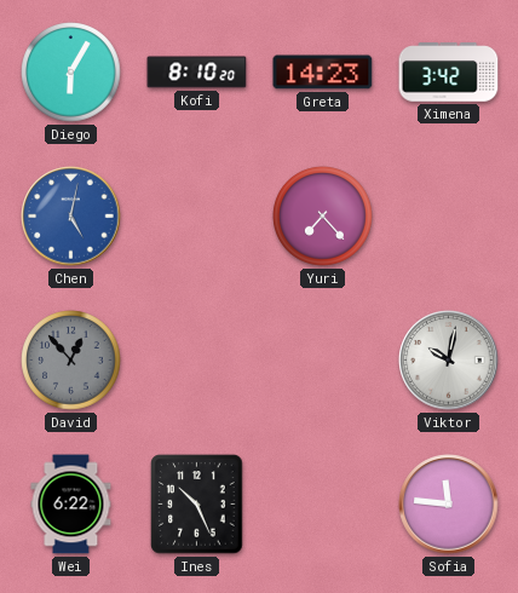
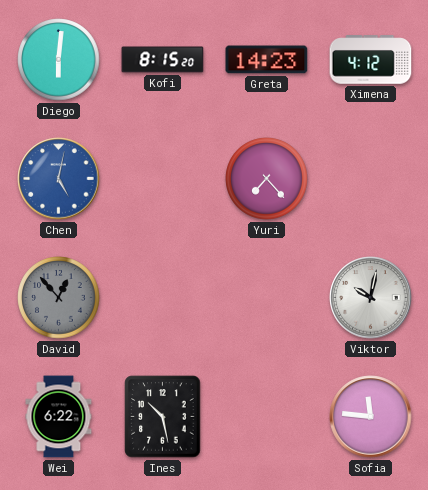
Diego: 6:05 -> 6:01
Kofi: 8:10 -> 8:15
Ximena: 3:42 -> 4:12
Ines: 10:26 -> 10:28
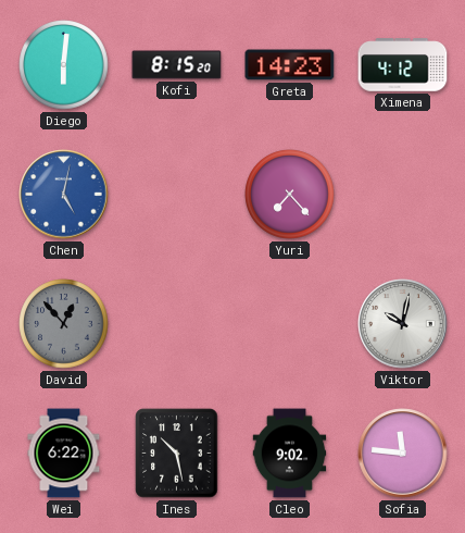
Cleo: none -> 9:02
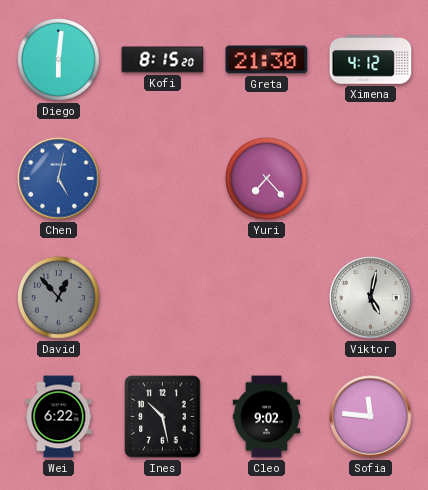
Greta: 14:23 -> 21:30
Viktor: 10:02 -> 5:02
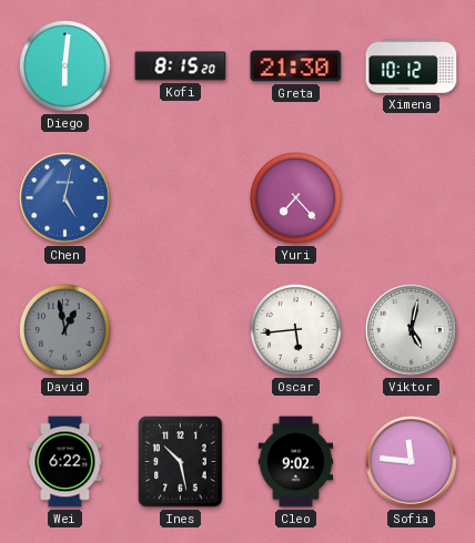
Ximena: 4:12 -> 10:12
David: 12:53 -> 12:58
Oscar: none -> 5:44
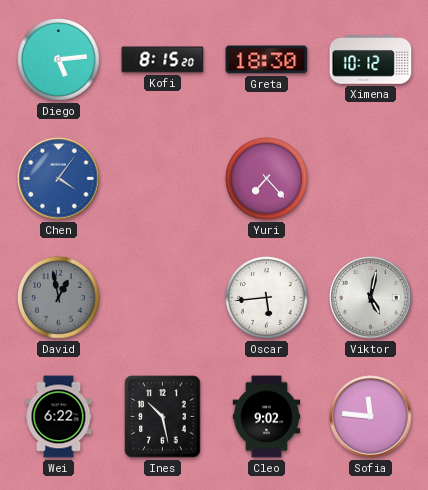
Diego: 6:01 -> 5:14
Greta: 21:30 -> 18:30
Chen: 5:02 -> 4:06
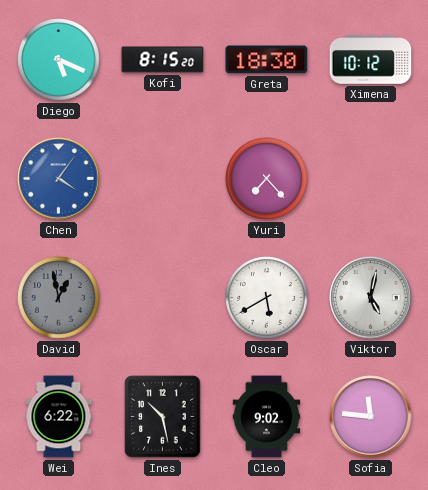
Diego: 5:14 -> 5:19
Oscar: 5:44 -> 5:40
